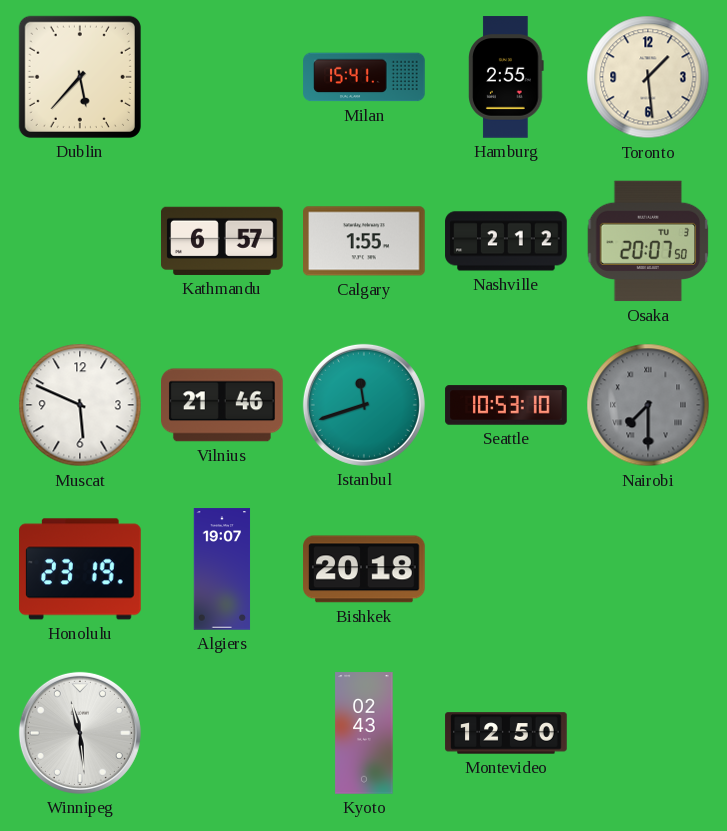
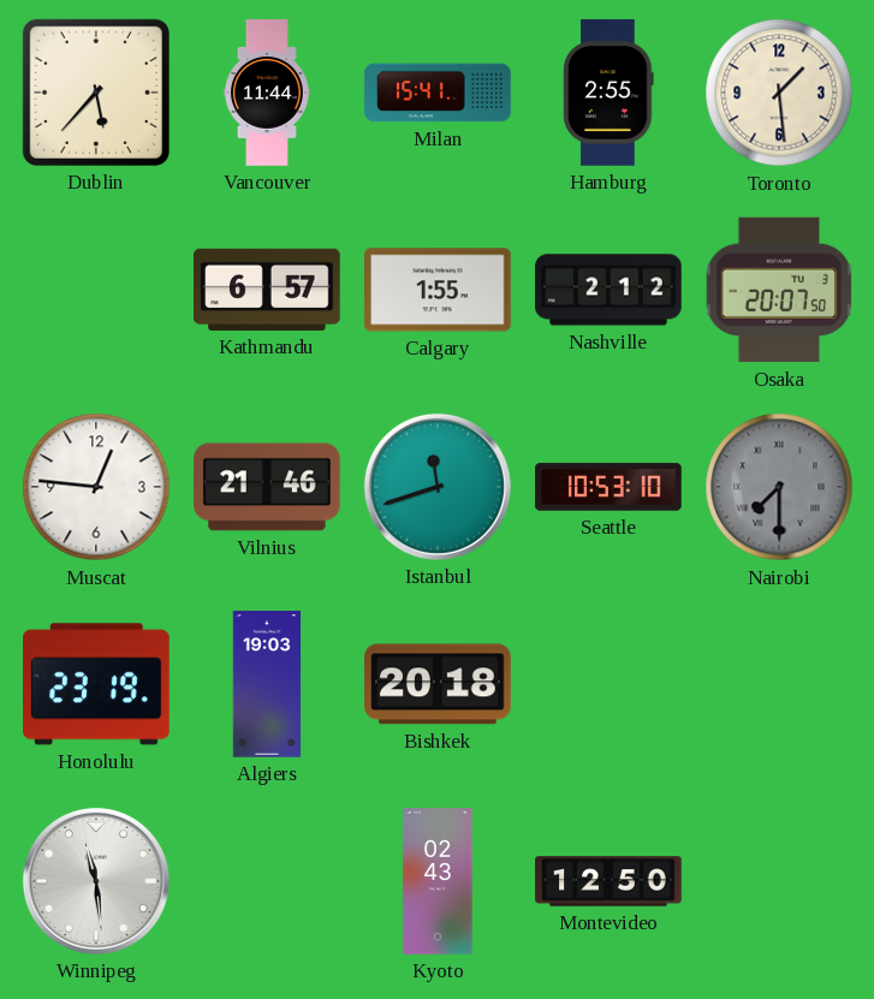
Vancouver: none -> 11:44
Muscat: 5:49 -> 12:46
Algiers: 19:07 -> 19:03
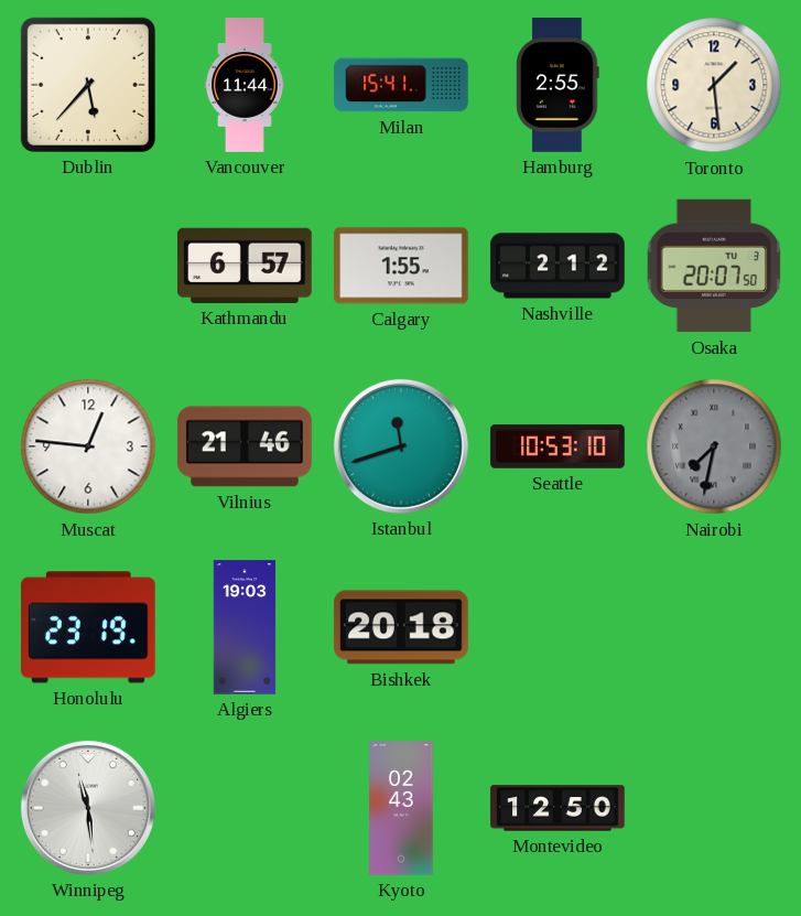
Nairobi: 7:30 -> 7:32
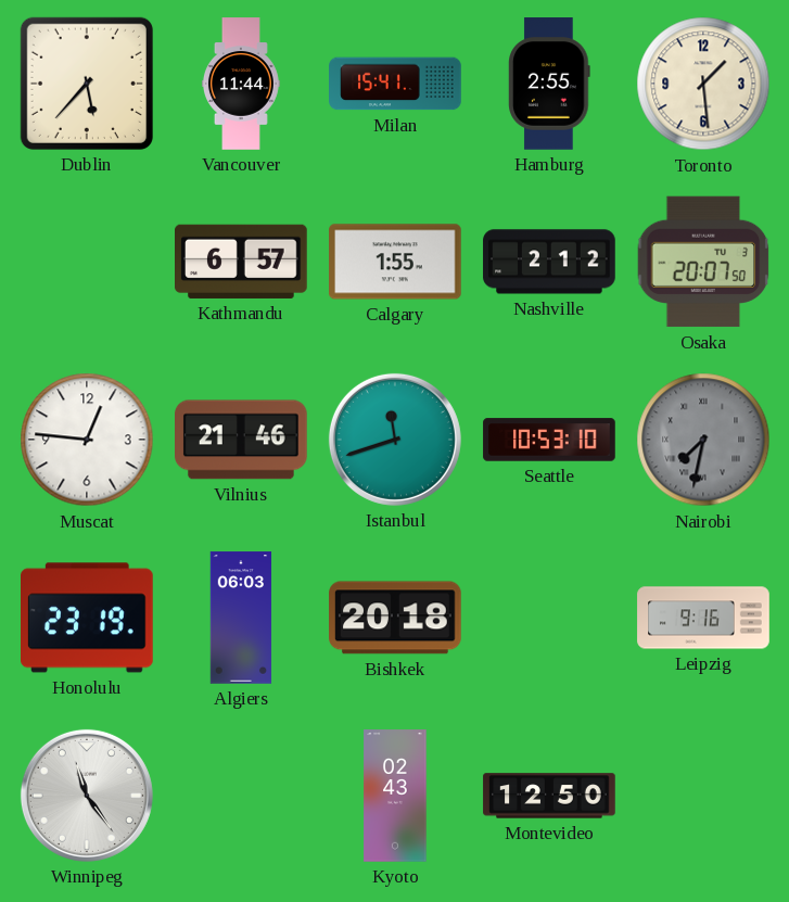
Algiers: 19:03 -> 06:03
Leipzig: none -> 9:16
Winnipeg: 11:29 -> 11:24
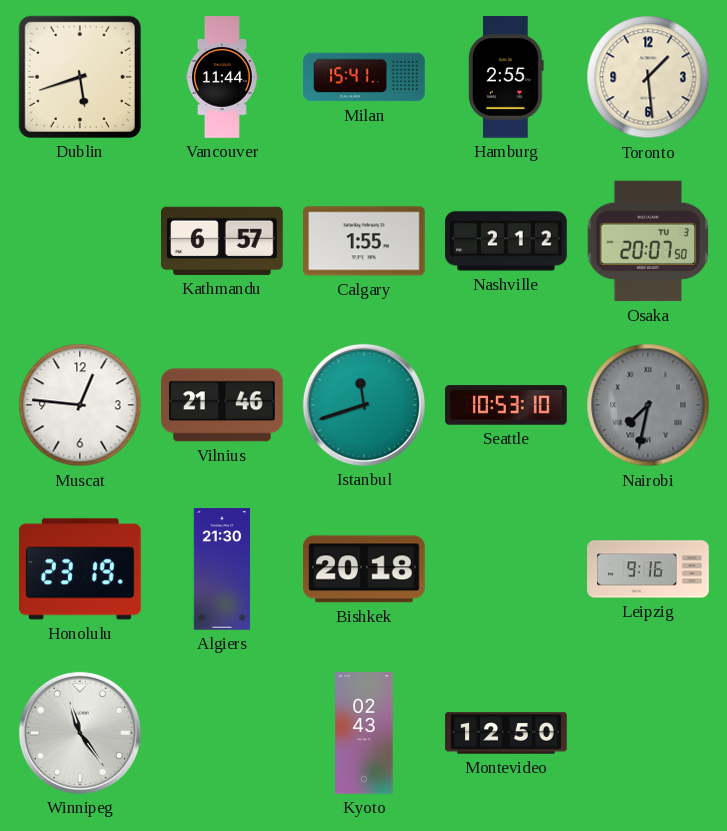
Dublin: 5:37 -> 5:42
Algiers: 06:03 -> 21:30
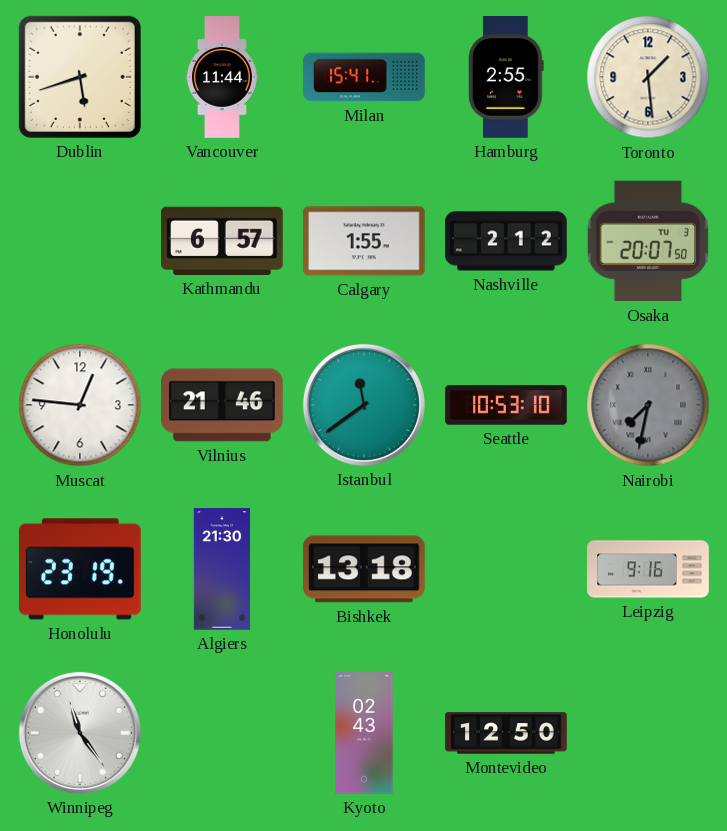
Istanbul: 11:42 -> 11:39
Bishkek: 20:18 -> 13:18
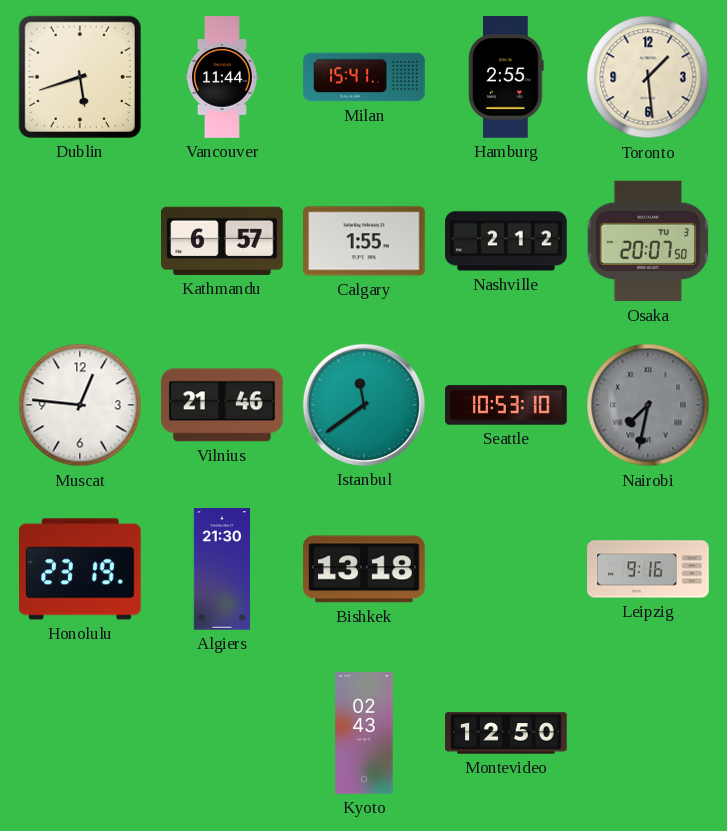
Winnipeg: 11:24 -> none
